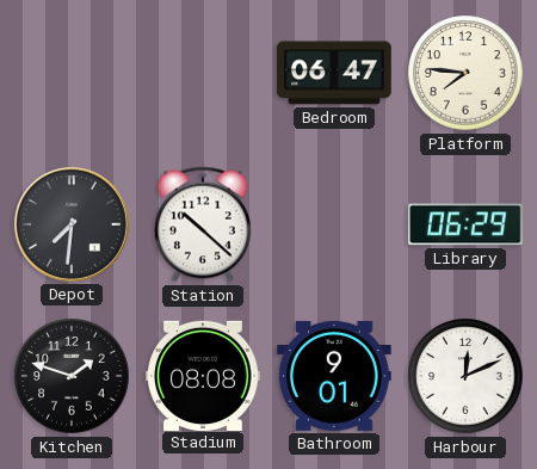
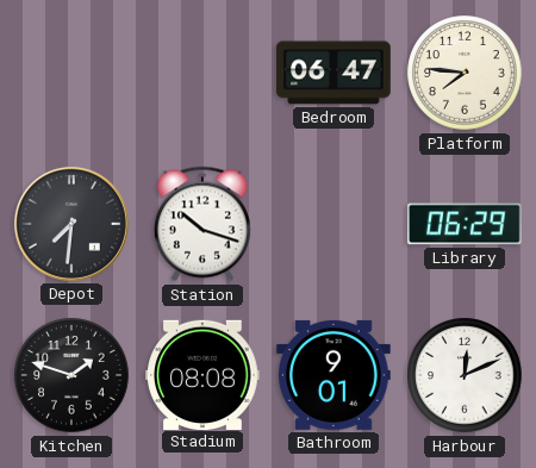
Station: 10:22 -> 10:18
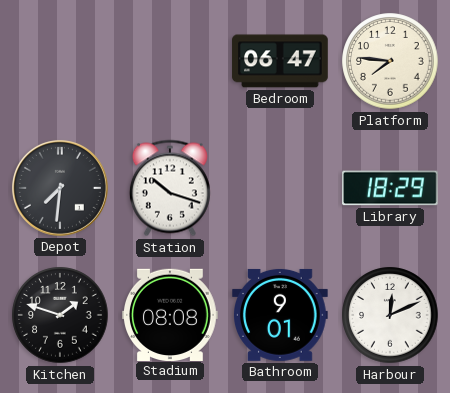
Library: 06:29 -> 18:29
